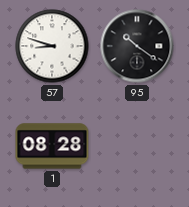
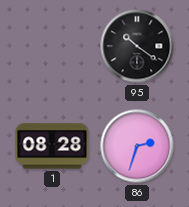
57: 8:48 -> none
86: none -> 2:33
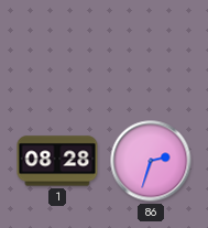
95: 10:21 -> none
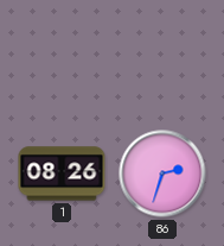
1: 08:28 -> 08:26
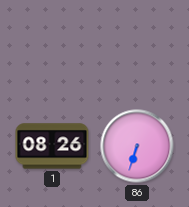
86: 2:33 -> 6:33
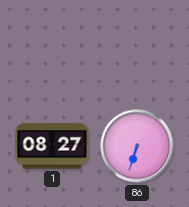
1: 08:26 -> 08:27
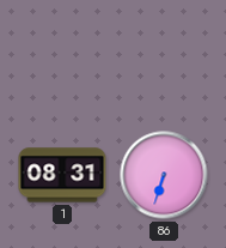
1: 08:27 -> 08:31
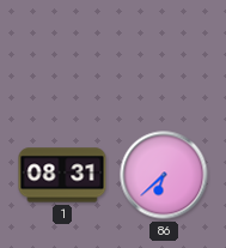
86: 6:33 -> 6:38
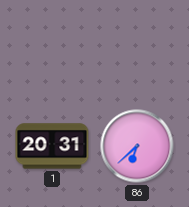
1: 08:31 -> 20:31
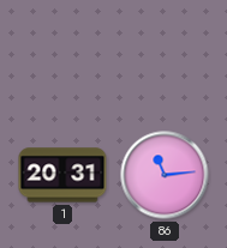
86: 6:38 -> 11:14
